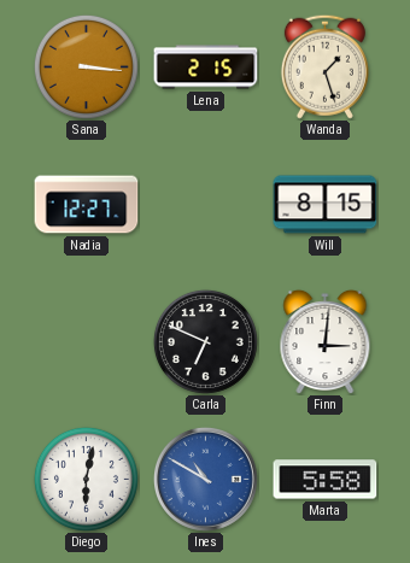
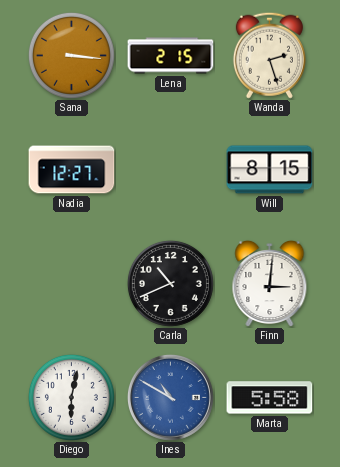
Wanda: 1:27 -> 2:27
Carla: 6:49 -> 10:41
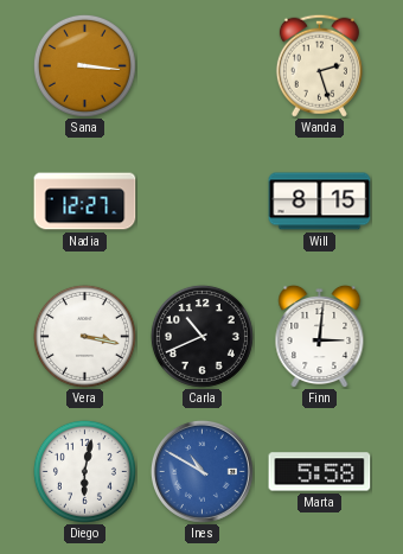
Lena: 2:15 -> none
Vera: none -> 3:17
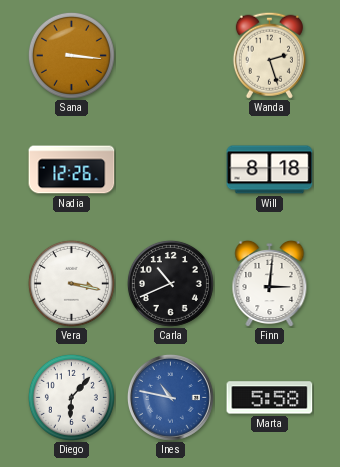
Nadia: 12:27 -> 12:26
Will: 8:15 -> 8:18
Diego: 6:02 -> 6:07
Ines: 10:50 -> 10:47
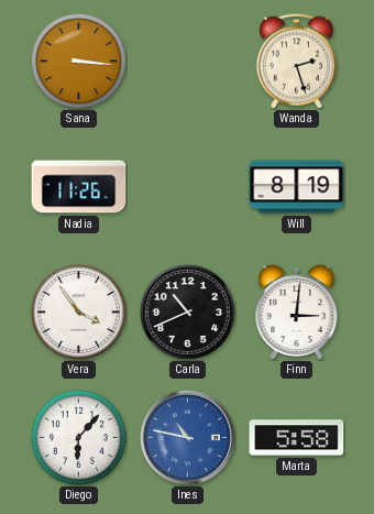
Nadia: 12:26 -> 11:26
Will: 8:18 -> 8:19
Vera: 3:17 -> 3:54
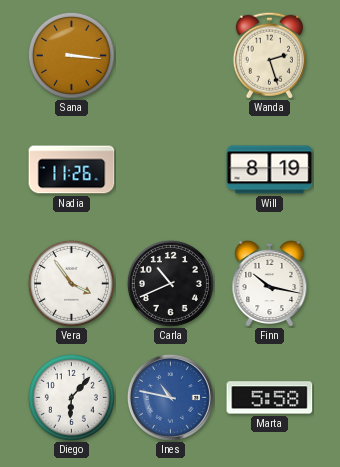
Finn: 3:01 -> 10:17
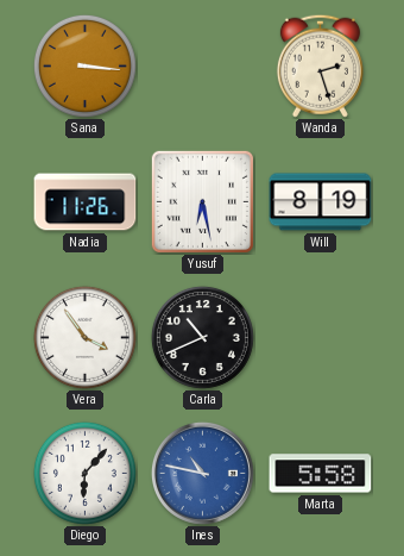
Yusuf: none -> 6:28
Finn: 10:17 -> none
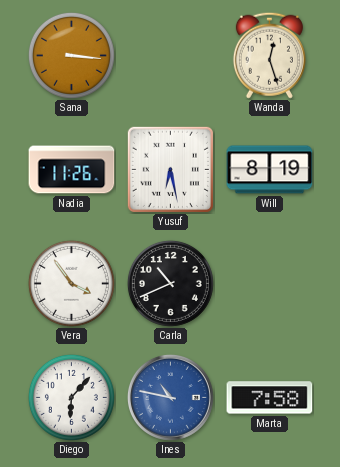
Wanda: 2:27 -> 12:27
Marta: 5:58 -> 7:58
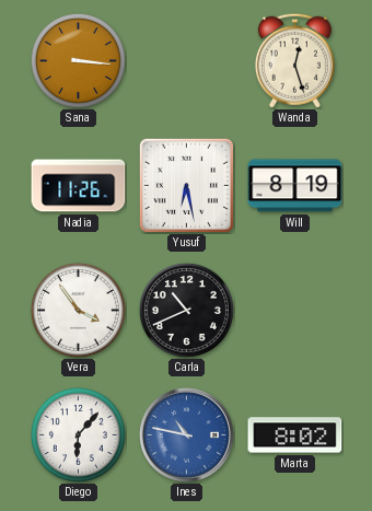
Marta: 7:58 -> 8:02
